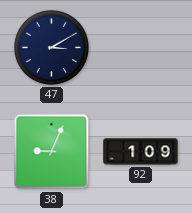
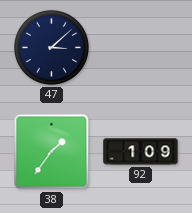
47: 3:10 -> 3:08
38: 9:04 -> 1:36
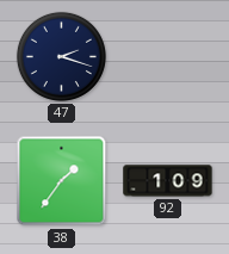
47: 3:08 -> 2:18
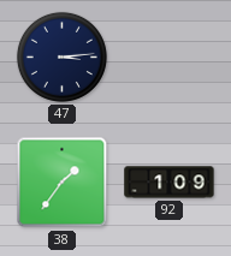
47: 2:18 -> 3:14
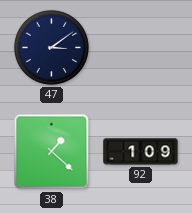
47: 3:14 -> 3:09
38: 1:36 -> 1:22
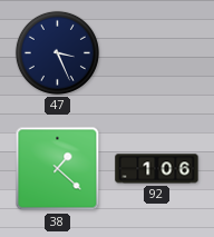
47: 3:09 -> 3:26
92: 1:09 -> 1:06
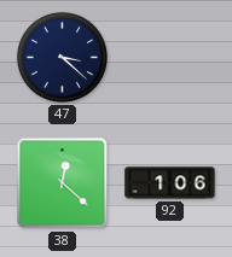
47: 3:26 -> 3:22
38: 1:22 -> 12:22
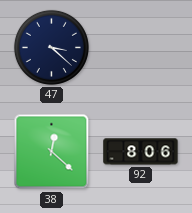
92: 1:06 -> 8:06
